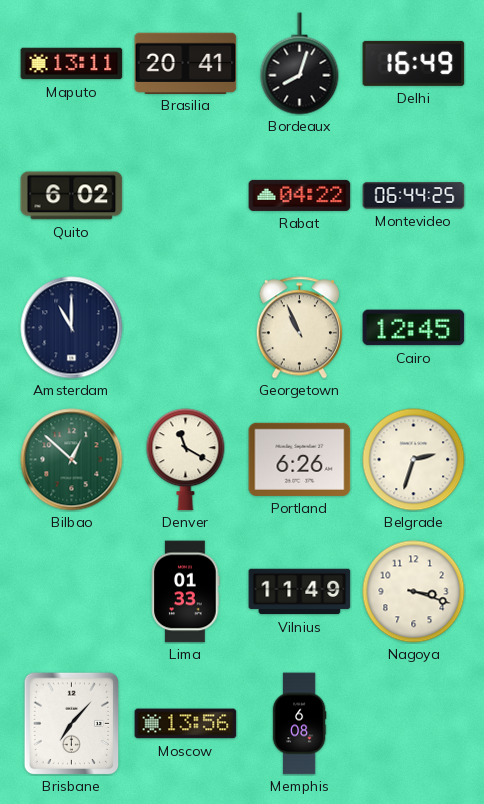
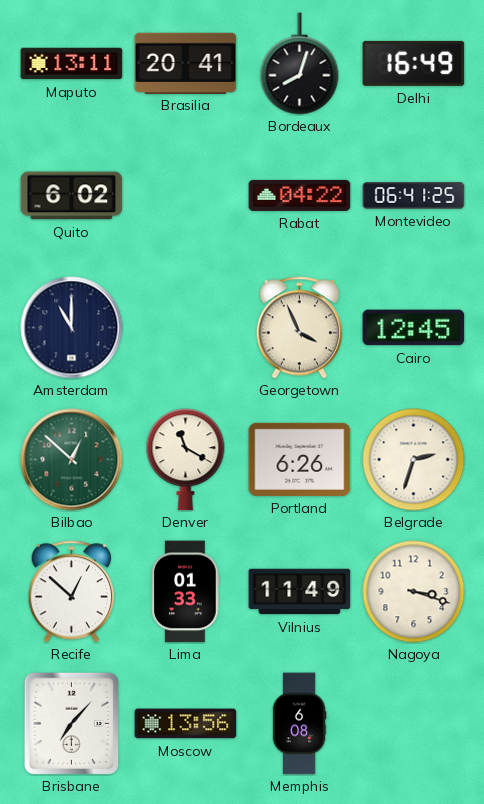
Montevideo: 06:44 -> 06:41
Georgetown: 10:56 -> 3:56
Recife: none -> 12:52
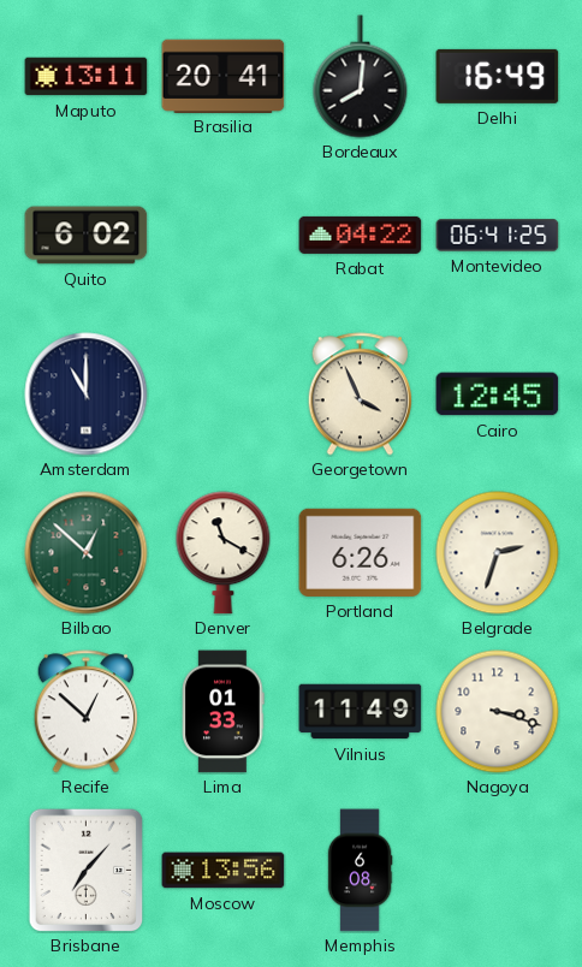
Bordeaux: 8:03 -> 8:01
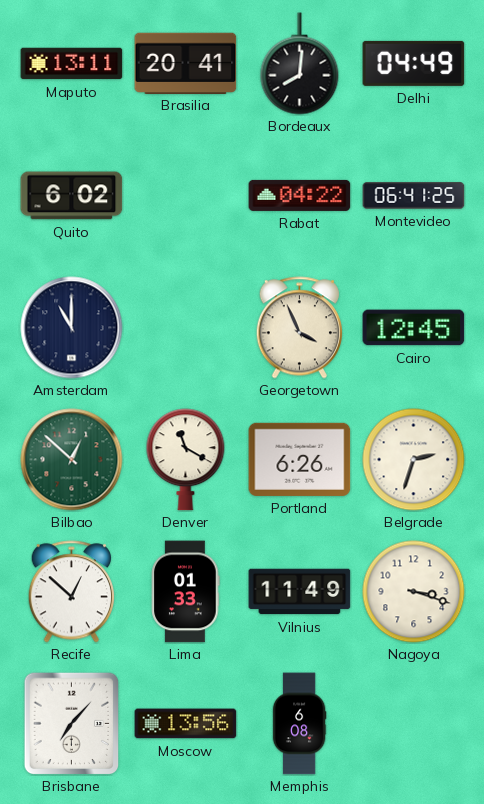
Delhi: 16:49 -> 04:49
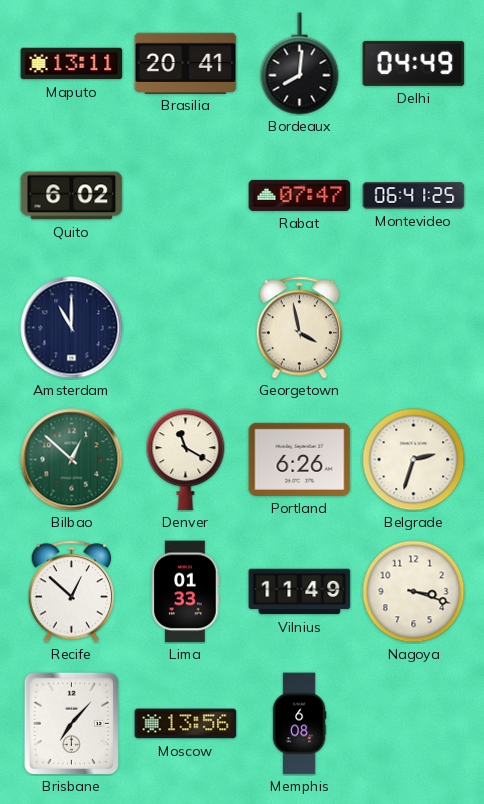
Rabat: 04:22 -> 07:47
Georgetown: 3:56 -> 3:58
Cairo: 12:45 -> none
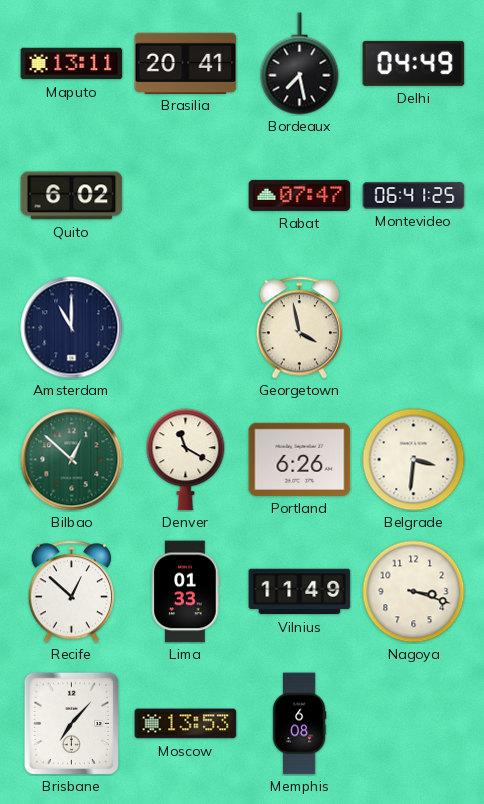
Bordeaux: 8:01 -> 7:28
Belgrade: 2:33 -> 3:31
Moscow: 13:56 -> 13:53
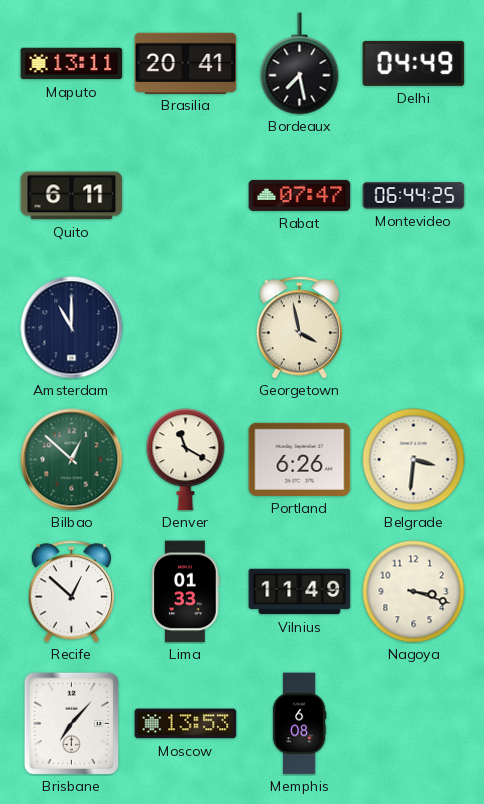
Quito: 6:02 -> 6:11
Montevideo: 06:41 -> 06:44
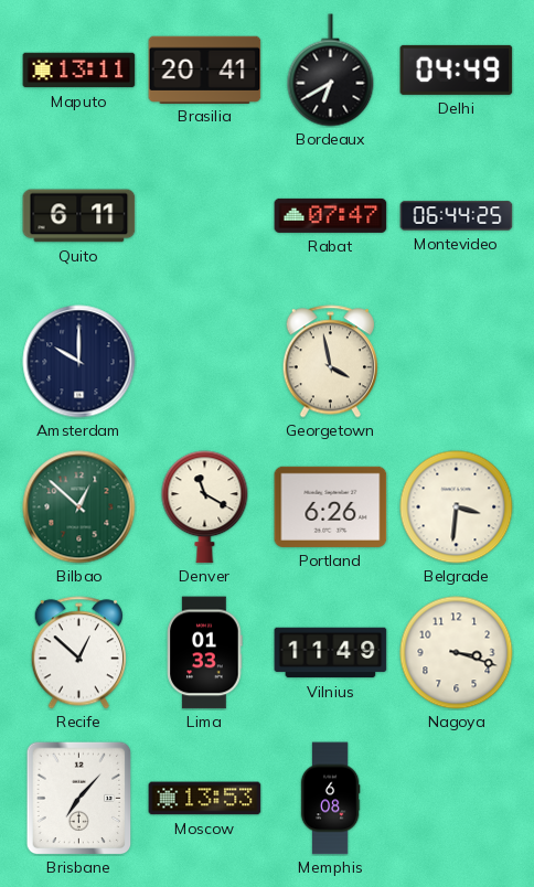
Bordeaux: 7:28 -> 6:40
Amsterdam: 11:00 -> 10:00
